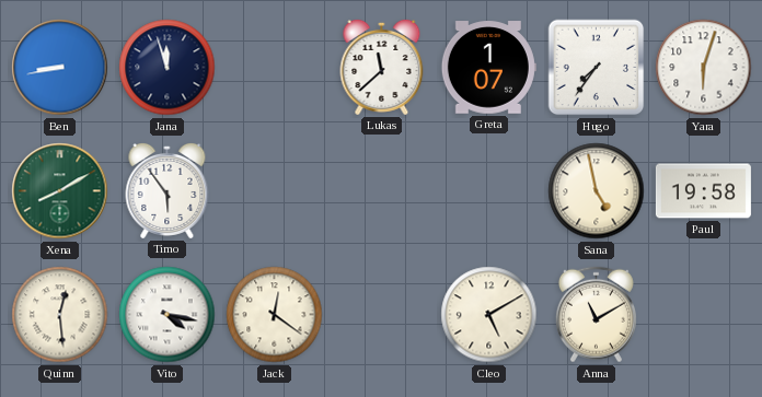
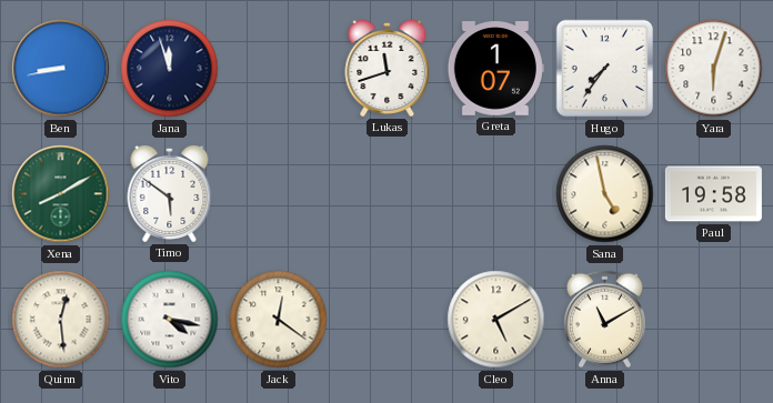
Lukas: 11:38 -> 11:42
Timo: 5:54 -> 5:51
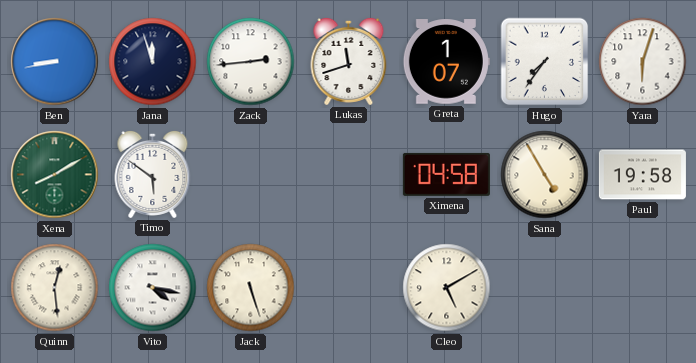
Zack: none -> 2:44
Ximena: none -> 04:58
Sana: 4:58 -> 4:55
Jack: 12:21 -> 5:27
Anna: 11:10 -> none
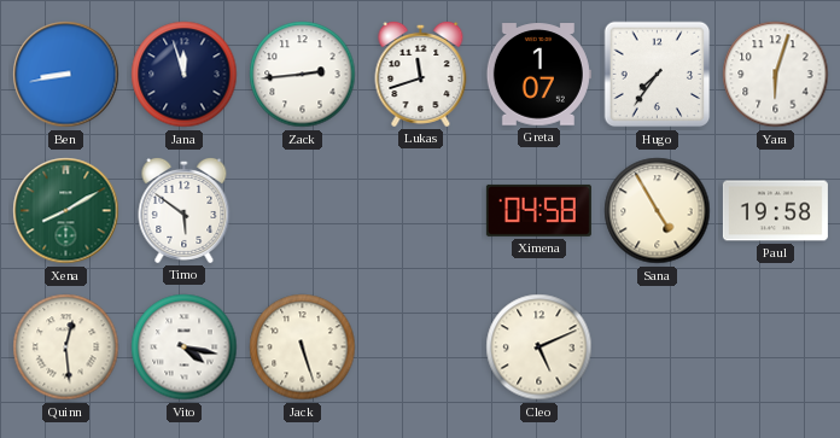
Cleo: 5:10 -> 5:11
